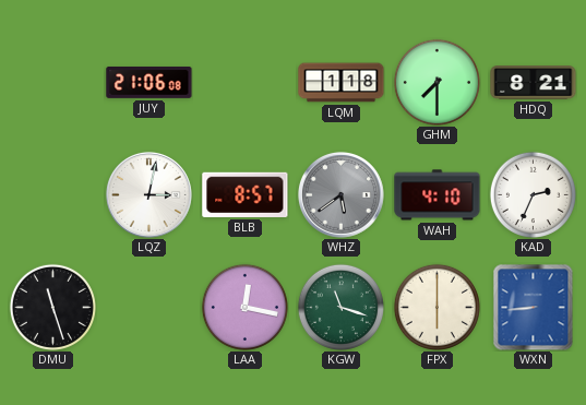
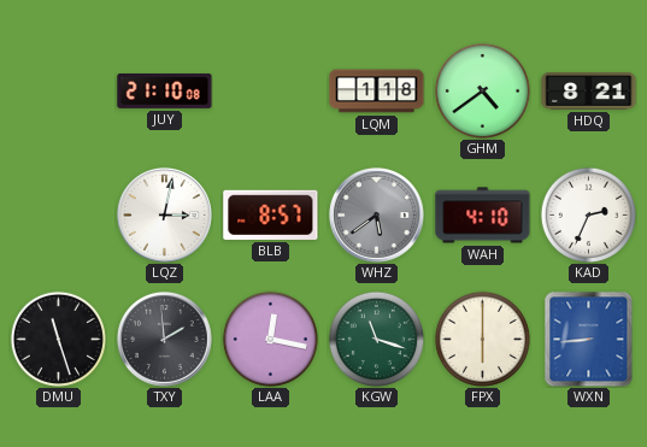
JUY: 21:06 -> 21:10
GHM: 7:30 -> 4:39
TXY: none -> 1:59
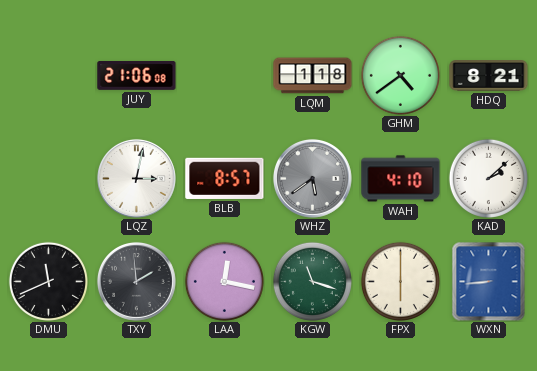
JUY: 21:10 -> 21:06
KAD: 2:34 -> 2:08
DMU: 11:27 -> 11:41
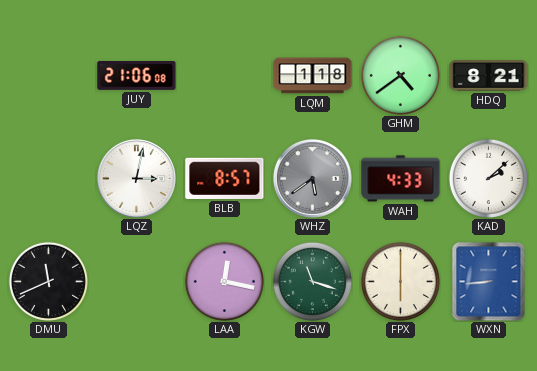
WAH: 4:10 -> 4:33
TXY: 1:59 -> none
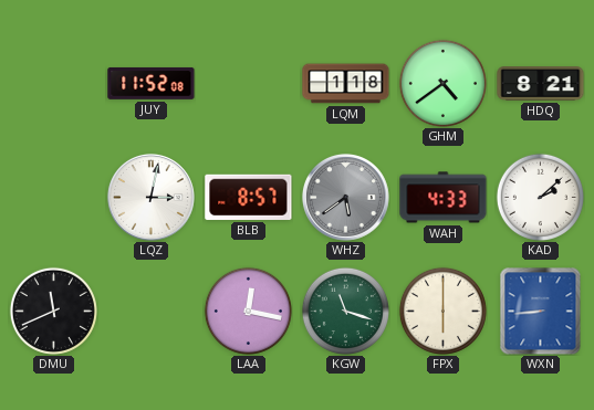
JUY: 21:06 -> 11:52
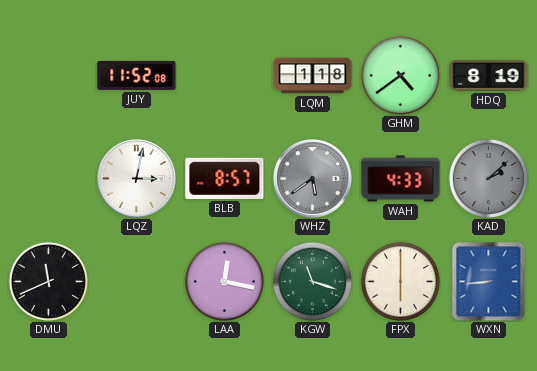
HDQ: 8:21 -> 8:19
KAD dial: white -> grey
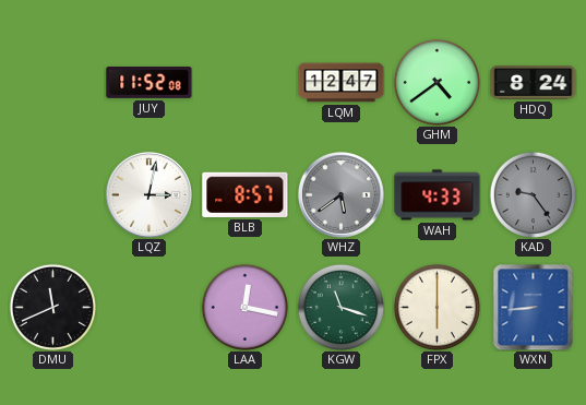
LQM: 1:18 -> 12:47
HDQ: 8:19 -> 8:24
KAD: 2:08 -> 9:24
